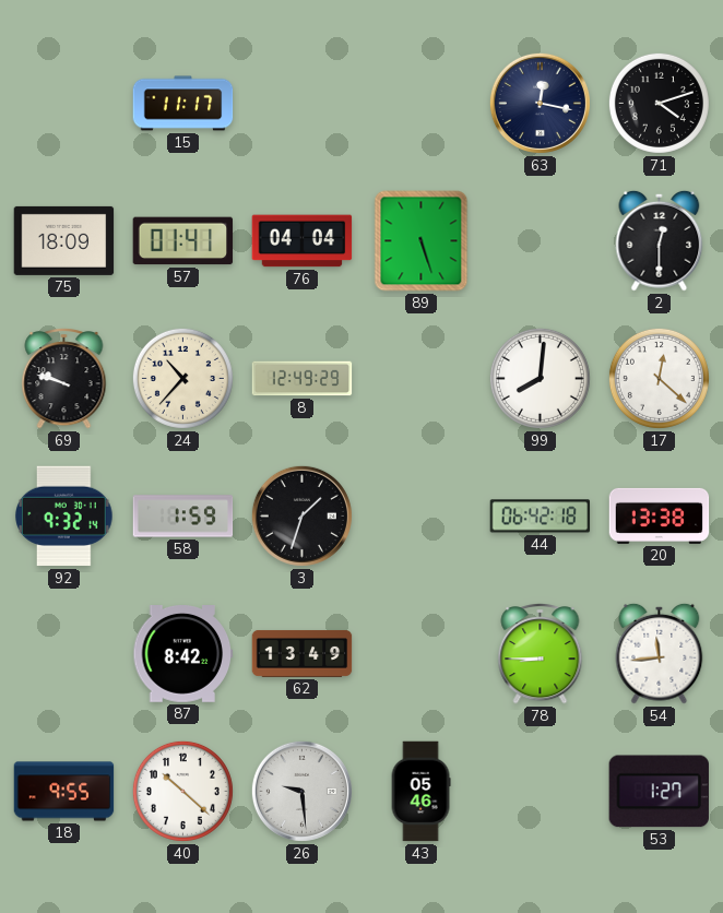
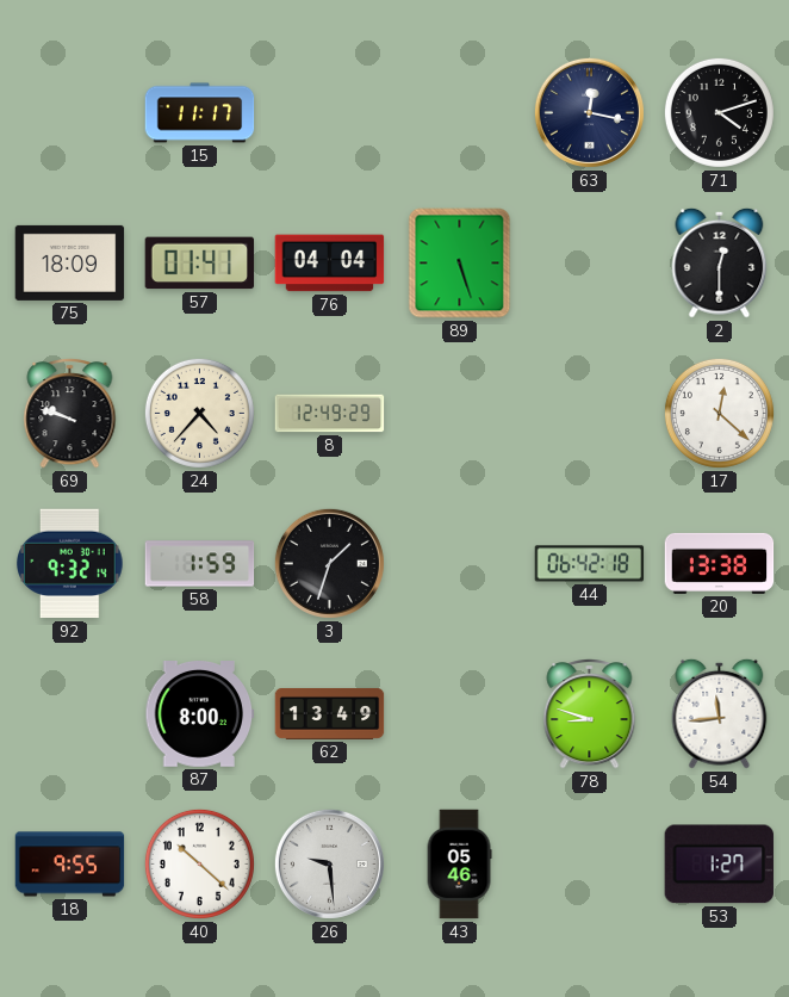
24: 10:37 -> 4:37
99: 8:01 -> none
87: 8:42 -> 8:00
78: 8:45 -> 8:48
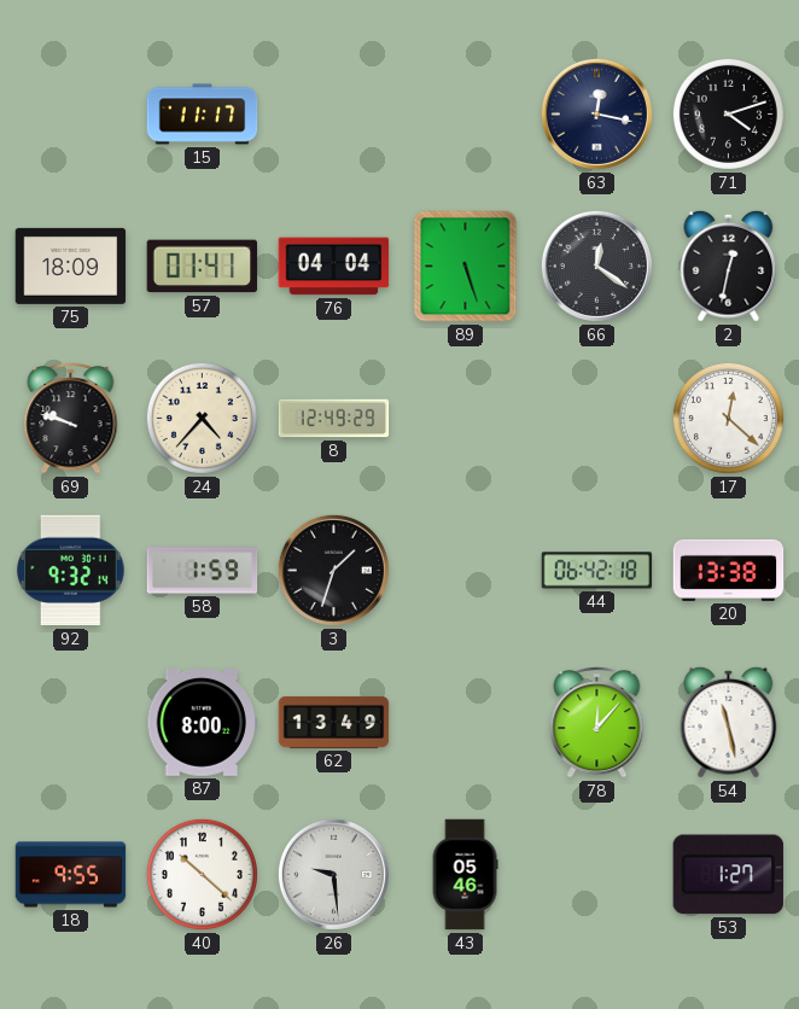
66: none -> 12:21
2: 12:30 -> 12:32
78: 8:48 -> 12:07
54: 11:44 -> 11:28
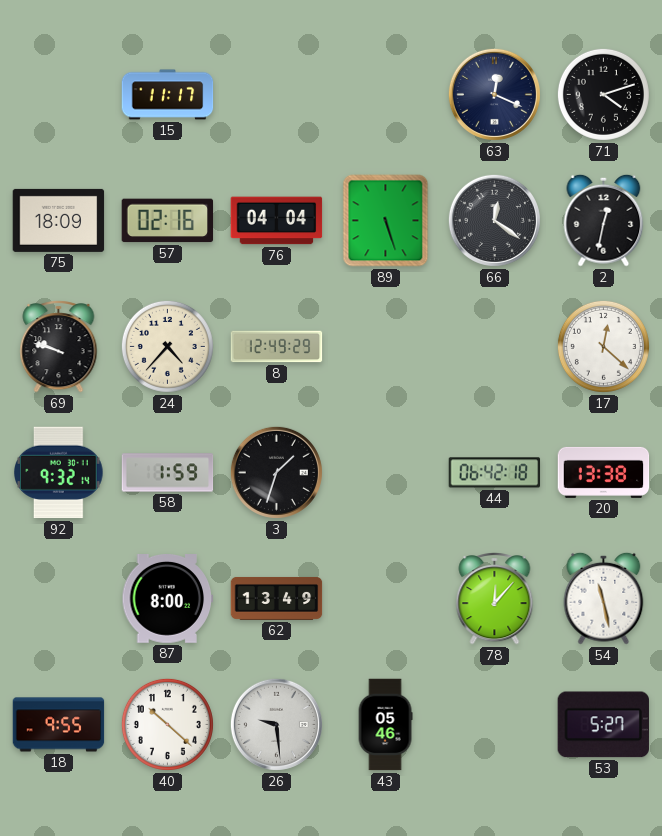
63: 12:17 -> 12:19
57: 01:41 -> 02:16
53: 1:27 -> 5:27
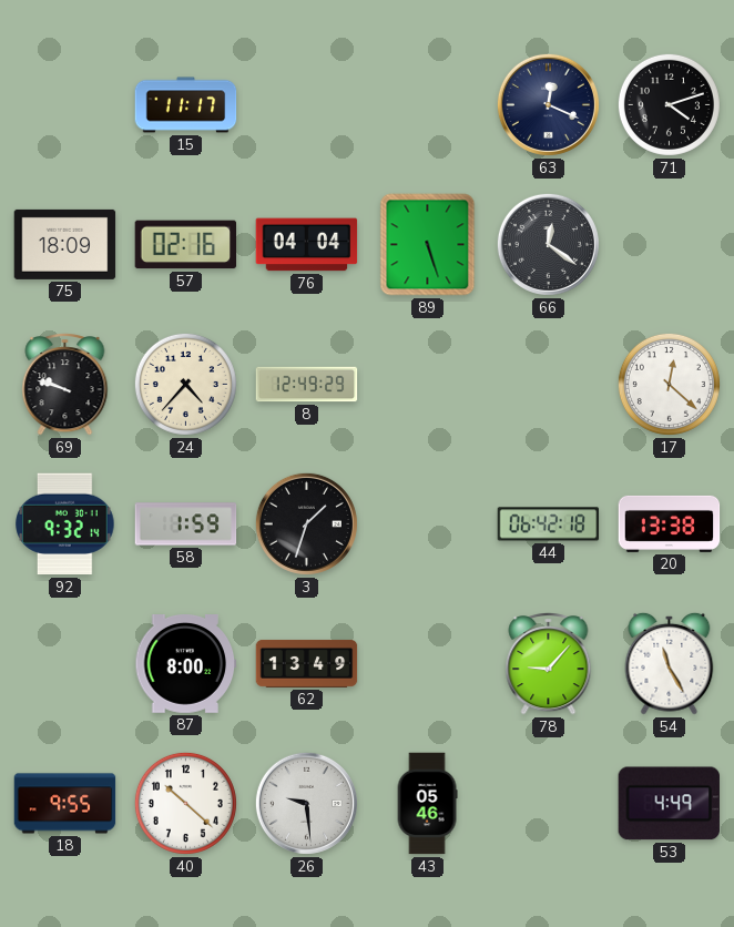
2: 12:32 -> none
78: 12:07 -> 9:07
54: 11:28 -> 11:25
53: 5:27 -> 4:49
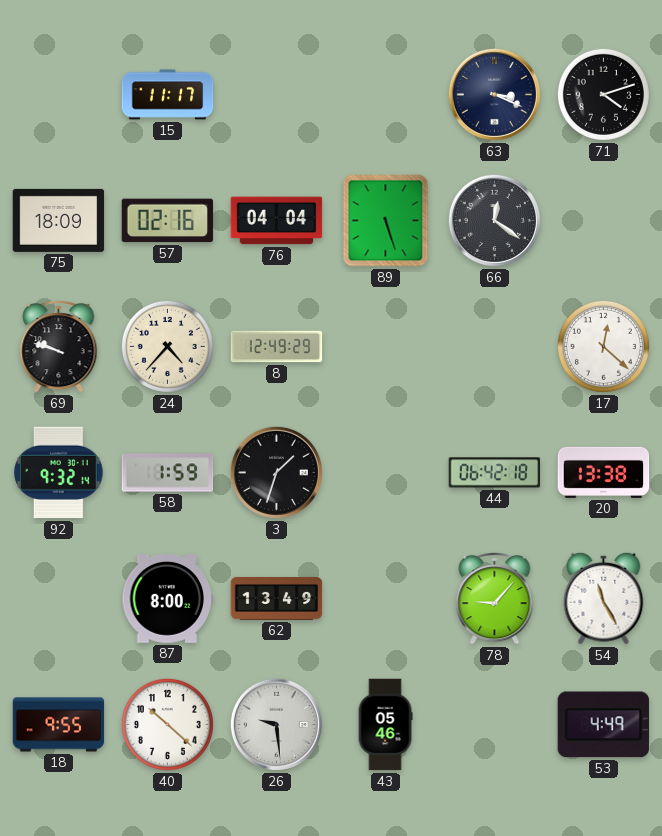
63: 12:19 -> 3:19
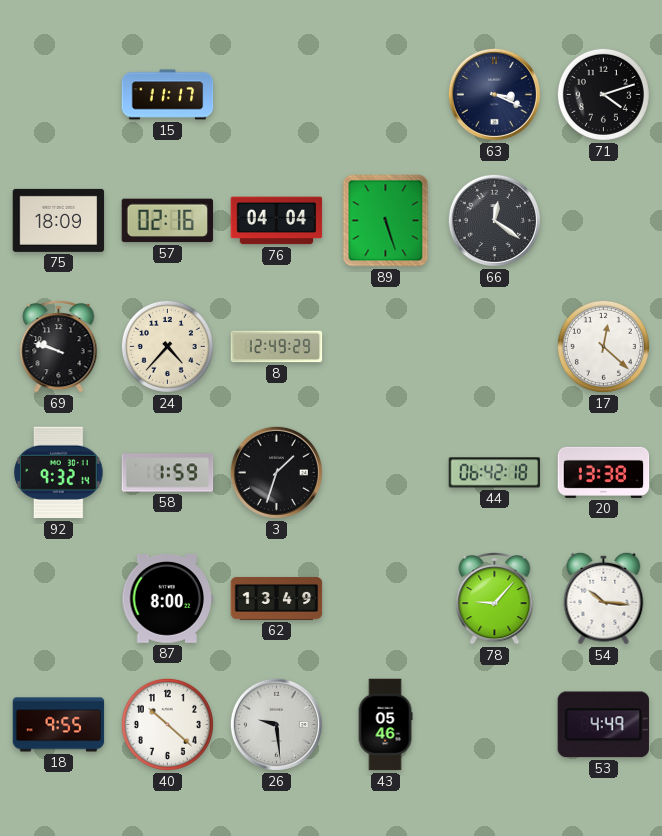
54: 11:25 -> 10:16
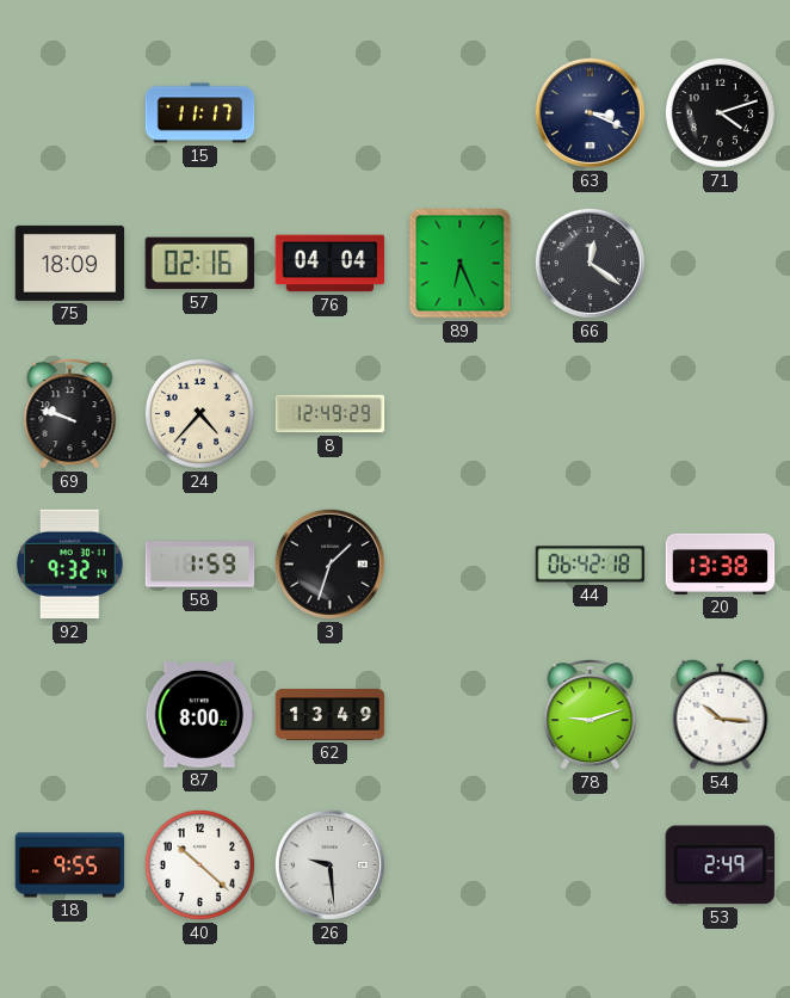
89: 5:27 -> 6:26
17: 12:22 -> none
78: 9:07 -> 9:12
43: 05:46 -> none
53: 4:49 -> 2:49
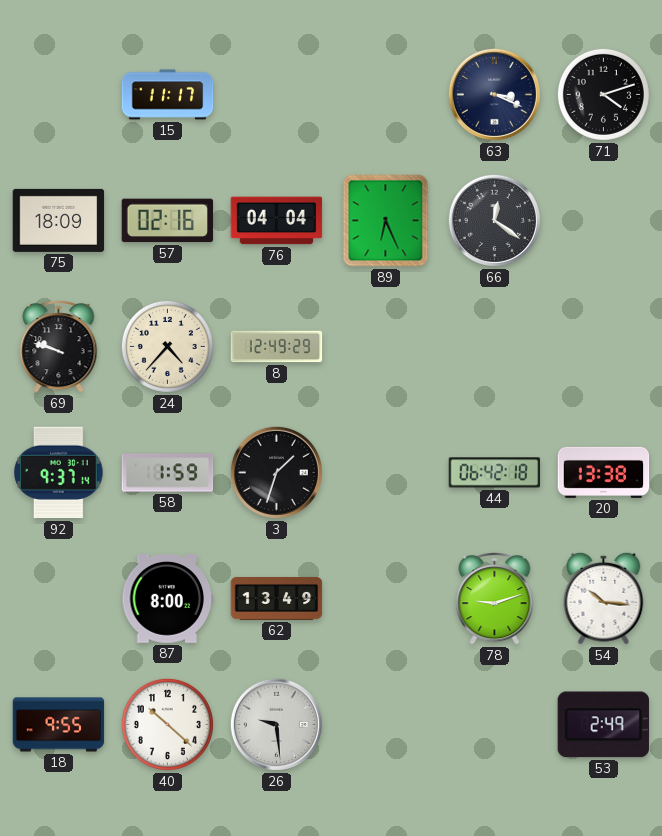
92: 9:32 -> 9:37
